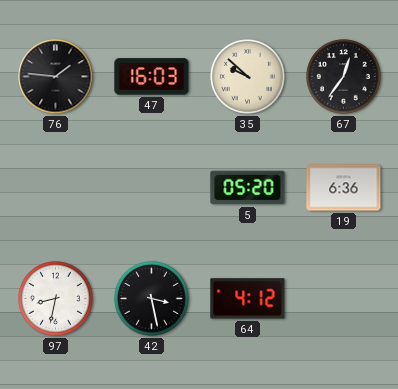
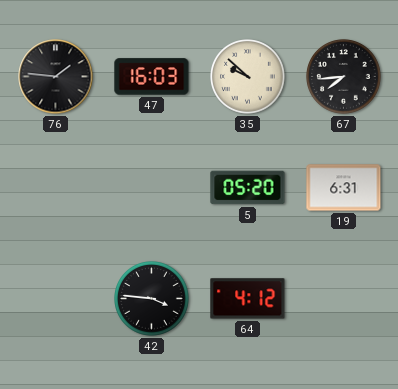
67: 12:36 -> 7:44
19: 6:36 -> 6:31
97: 8:32 -> none
42: 3:28 -> 3:46
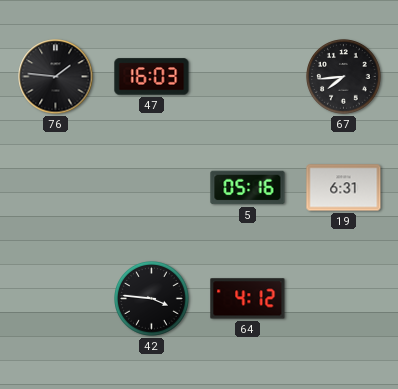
35: 9:52 -> none
5: 05:20 -> 05:16
